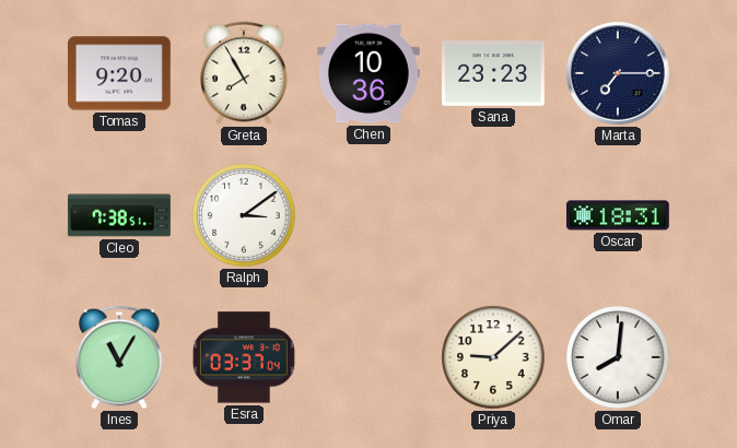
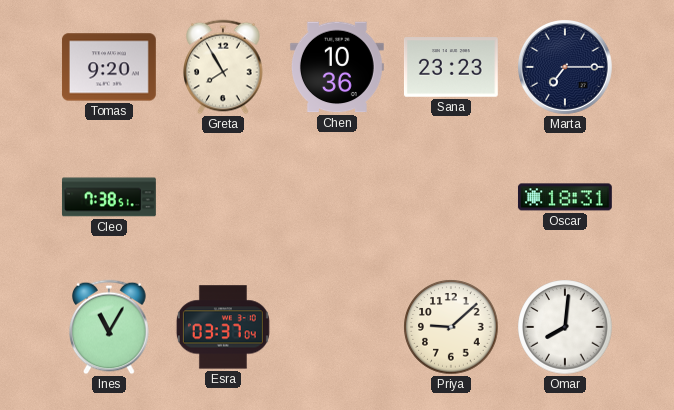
Ralph: 3:09 -> none
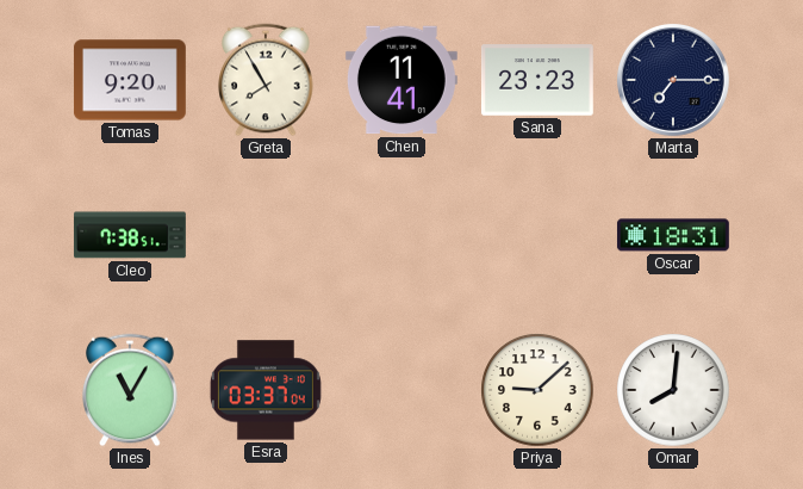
Chen: 10:36 -> 11:41
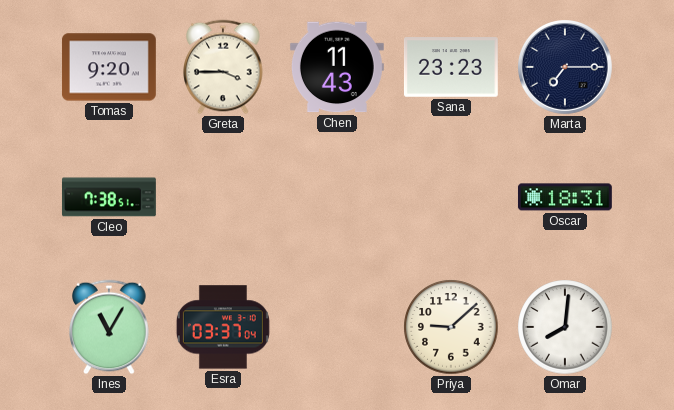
Greta: 7:55 -> 3:45
Chen: 11:41 -> 11:43
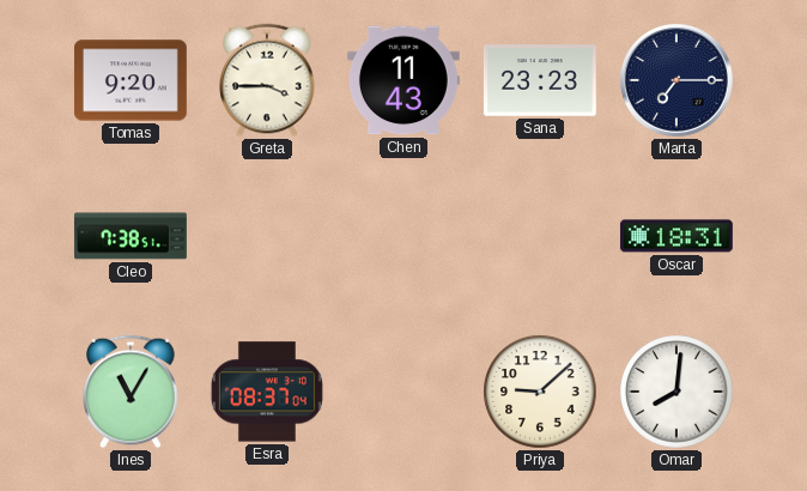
Esra: 03:37 -> 08:37
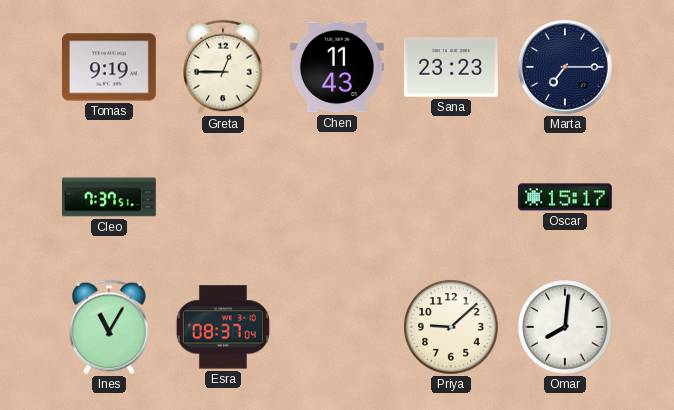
Tomas: 9:20 -> 9:19
Greta: 3:45 -> 12:45
Cleo: 7:38 -> 7:37
Oscar: 18:31 -> 15:17
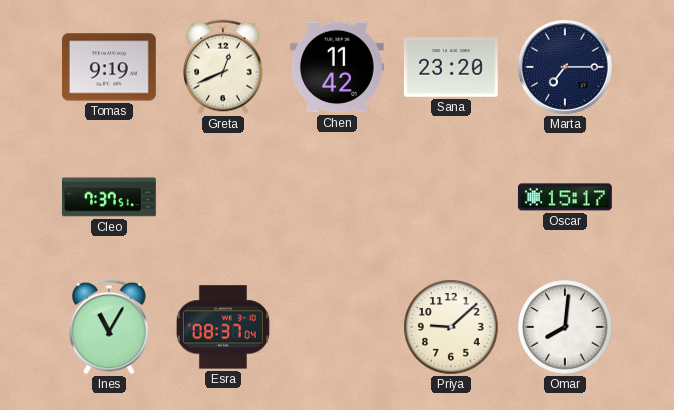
Greta: 12:45 -> 12:41
Chen: 11:43 -> 11:42
Sana: 23:23 -> 23:20
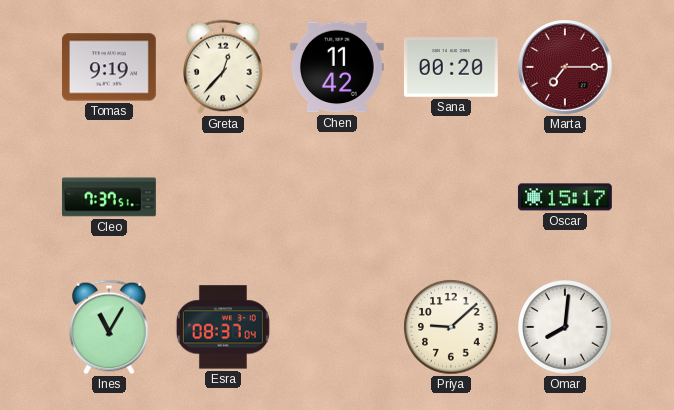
Greta: 12:41 -> 12:37
Sana: 23:20 -> 00:20
Marta dial: navy -> burgundy
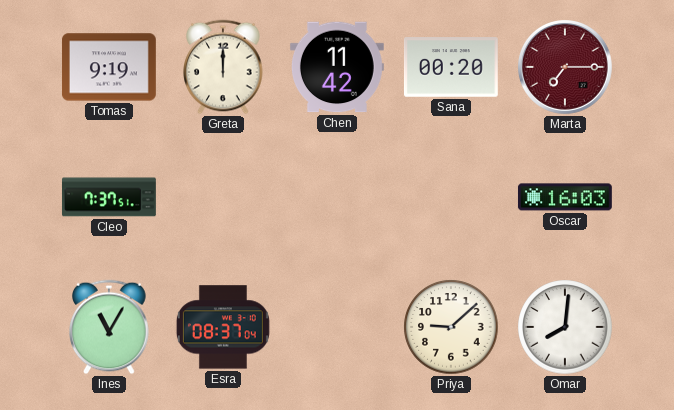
Greta: 12:37 -> 12:00
Oscar: 15:17 -> 16:03
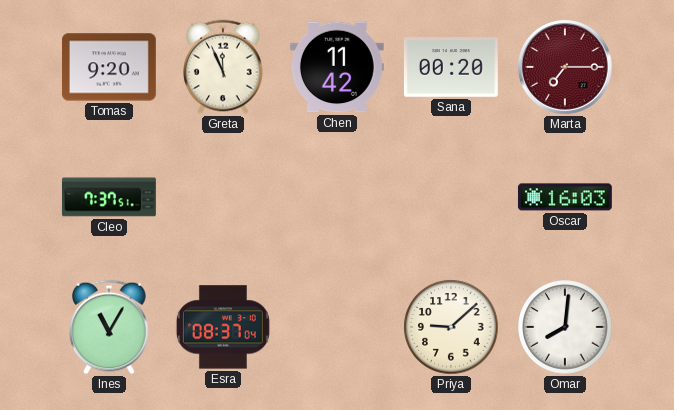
Tomas: 9:19 -> 9:20
Greta: 12:00 -> 11:56
